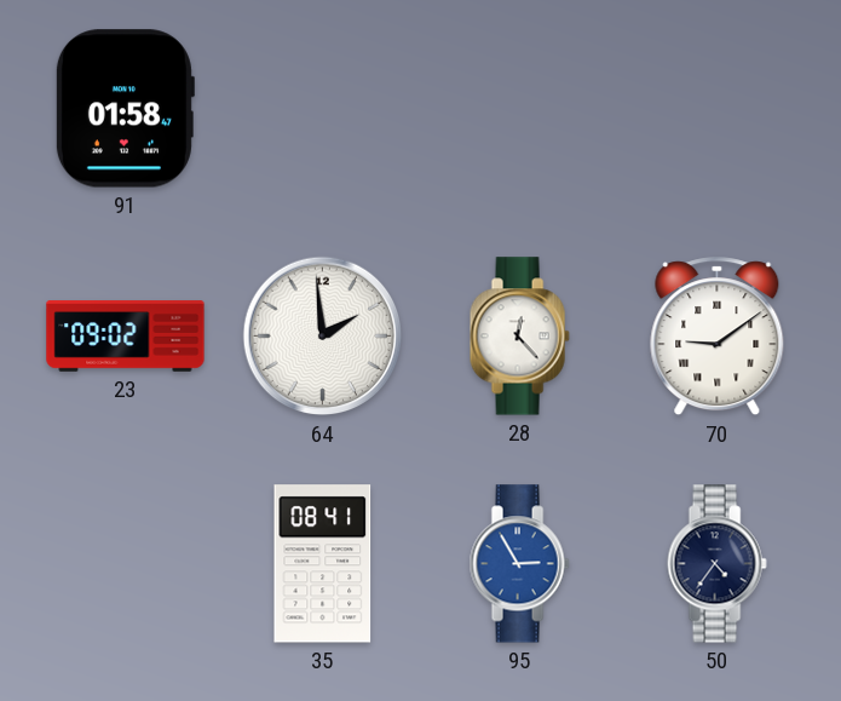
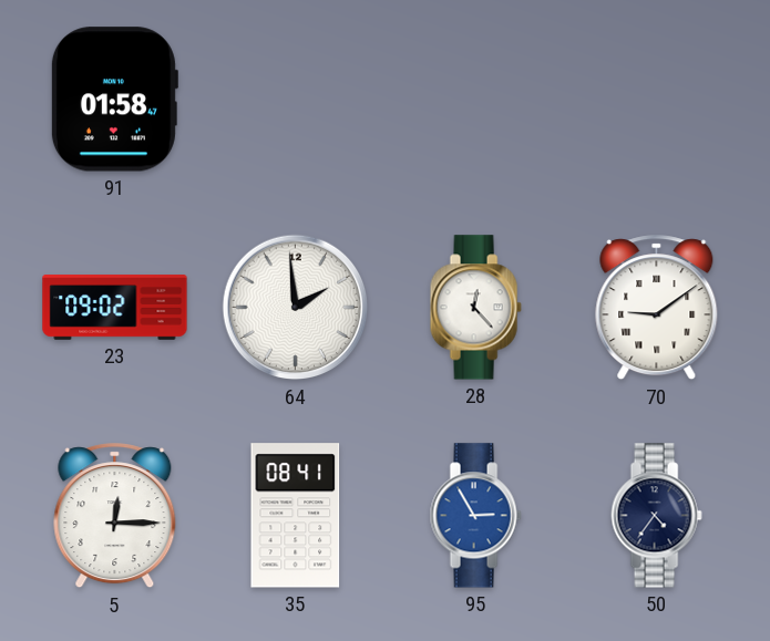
5: none -> 12:15
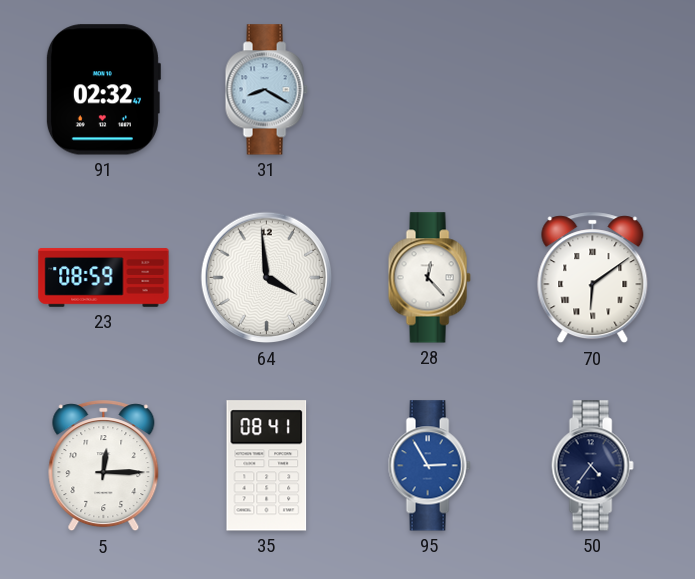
91: 01:58 -> 02:32
31: none -> 8:20
23: 09:02 -> 08:59
64: 1:59 -> 3:59
70: 9:09 -> 6:09
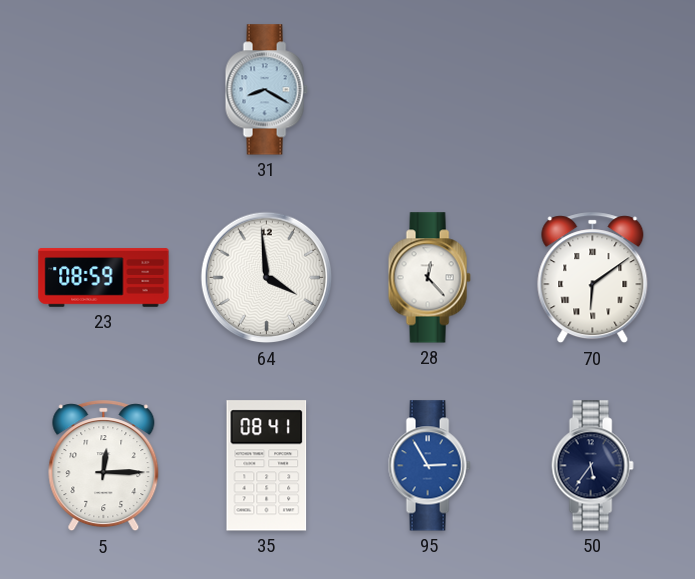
91: 02:32 -> none
50: 4:36 -> 5:36
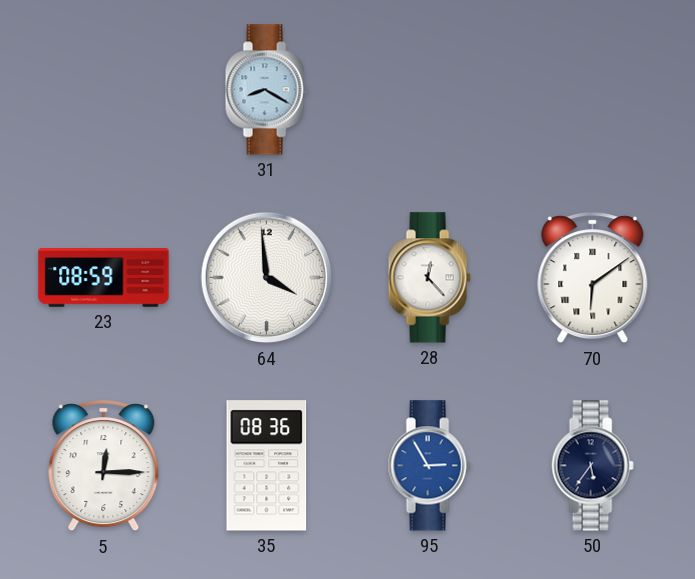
35: 08:41 -> 08:36
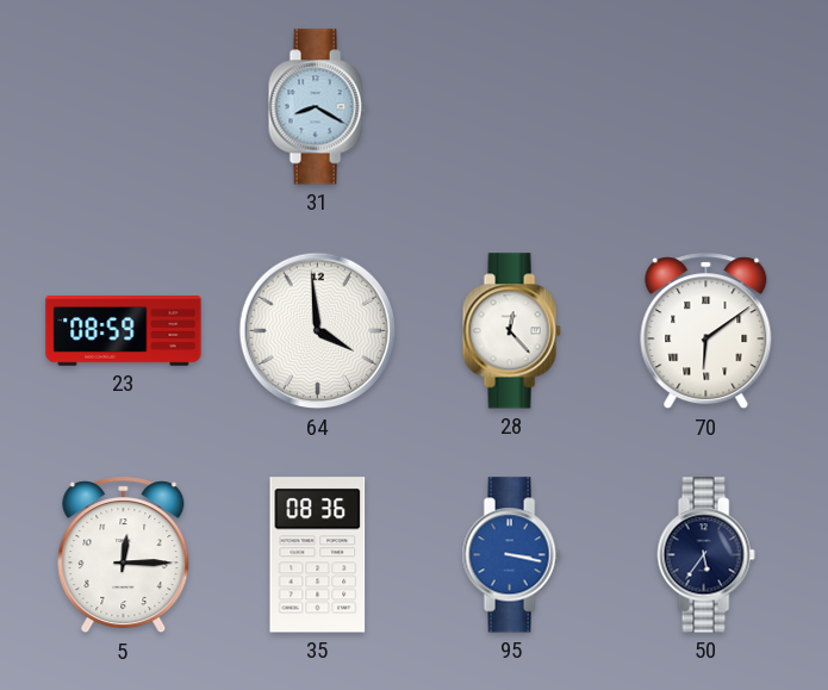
95: 2:55 -> 3:17
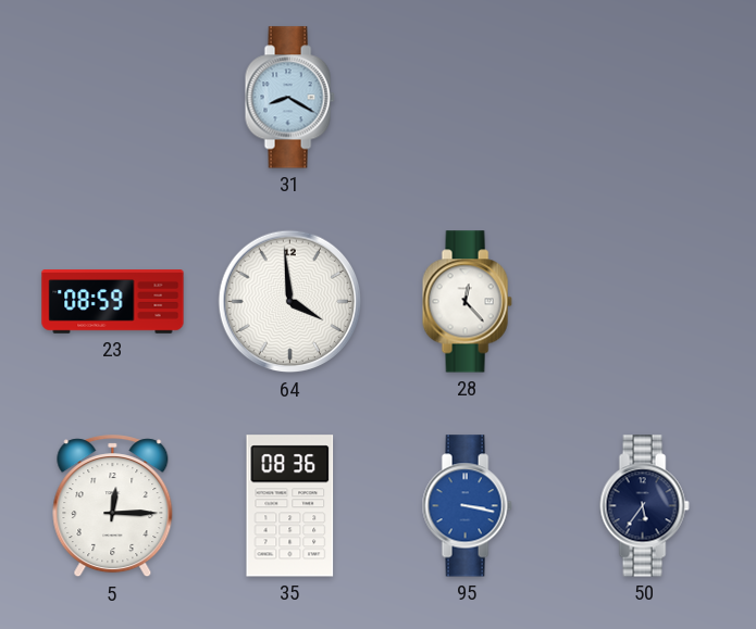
70: 6:09 -> none
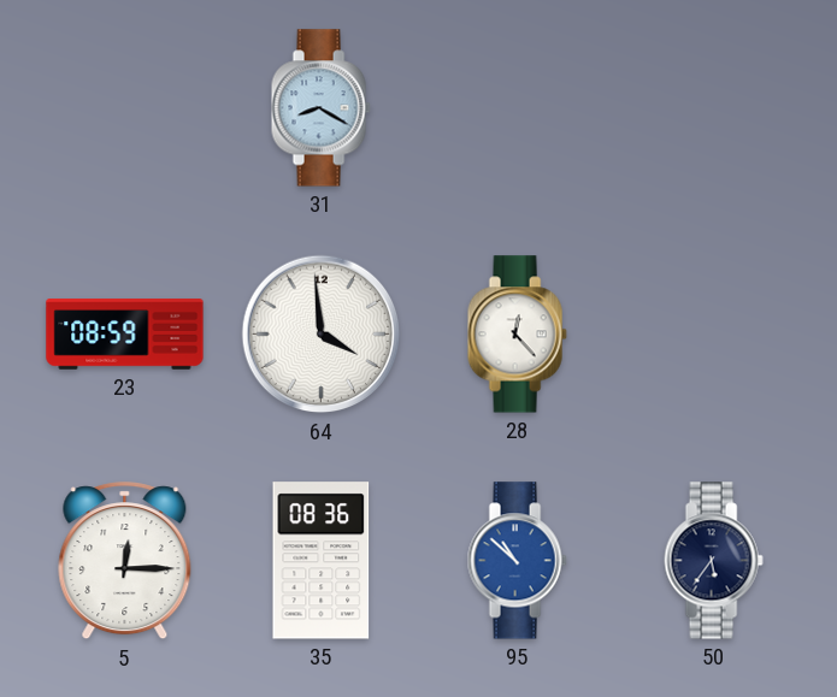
95: 3:17 -> 10:52
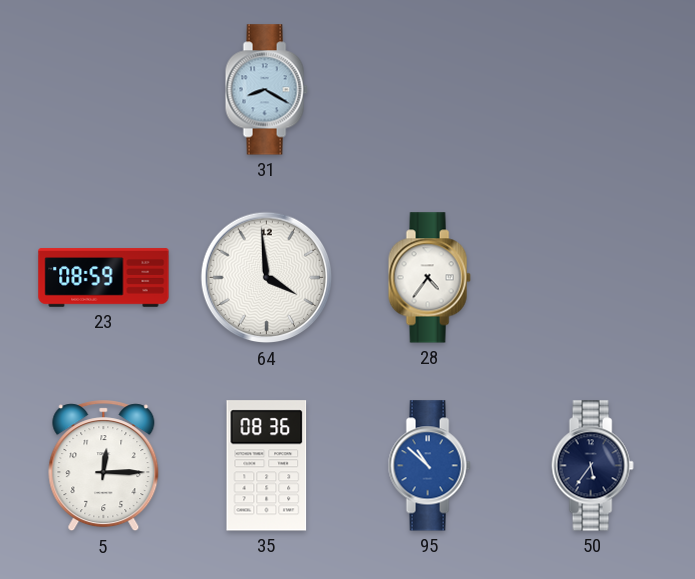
28: 12:23 -> 4:36
